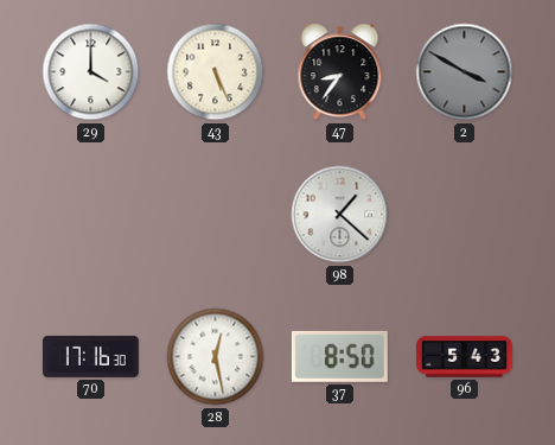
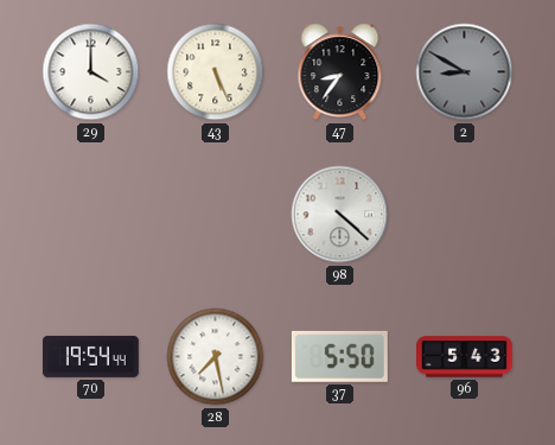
2: 3:50 -> 8:50
98: 1:22 -> 4:22
70: 17:16 -> 19:54
28: 12:28 -> 7:28
37: 8:50 -> 5:50
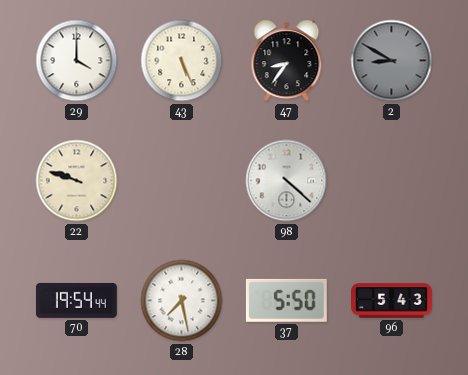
22: none -> 9:48
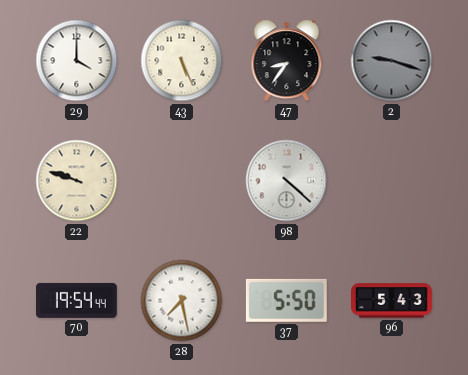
2: 8:50 -> 9:18
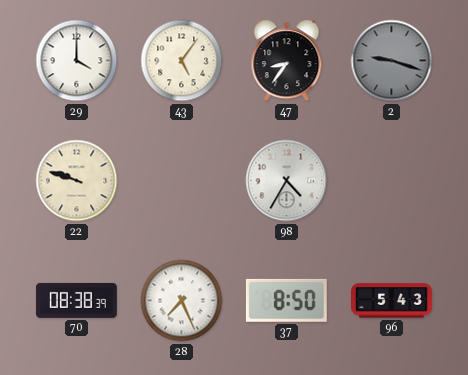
43: 5:26 -> 5:06
98: 4:22 -> 4:35
70: 19:54 -> 08:38
28: 7:28 -> 7:26
37: 5:50 -> 8:50
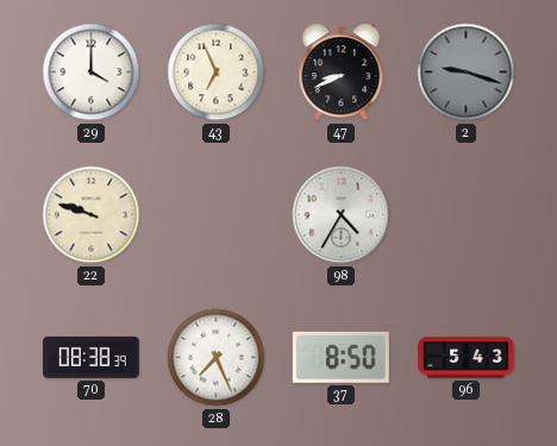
43: 5:06 -> 6:56
47: 8:36 -> 8:41
